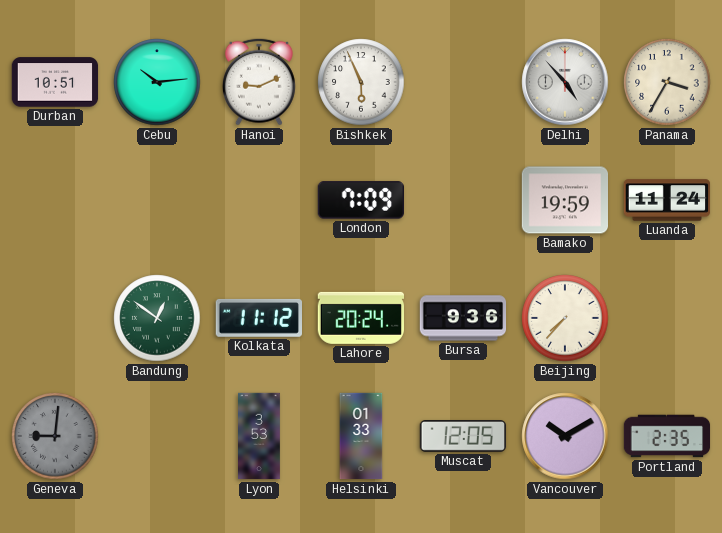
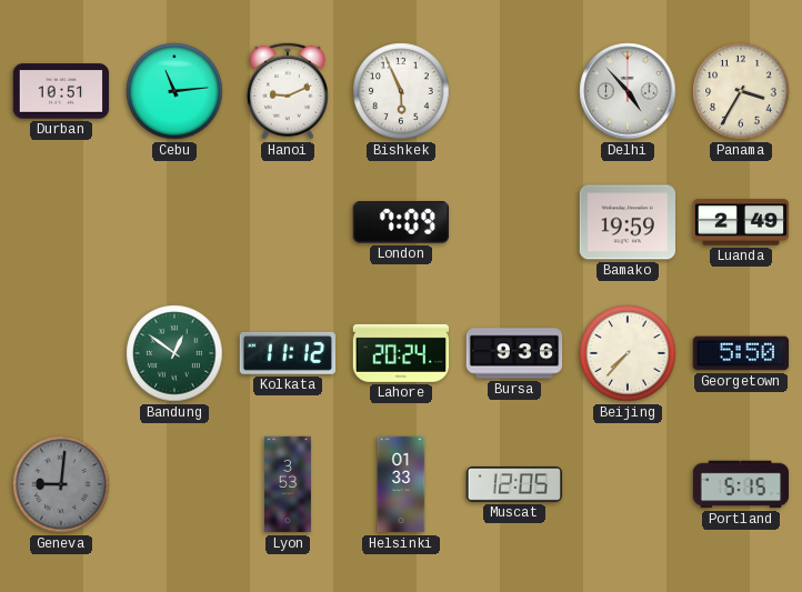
Cebu: 10:14 -> 11:14
Luanda: 11:24 -> 2:49
Georgetown: none -> 5:50
Vancouver: 10:10 -> none
Portland: 2:35 -> 5:15
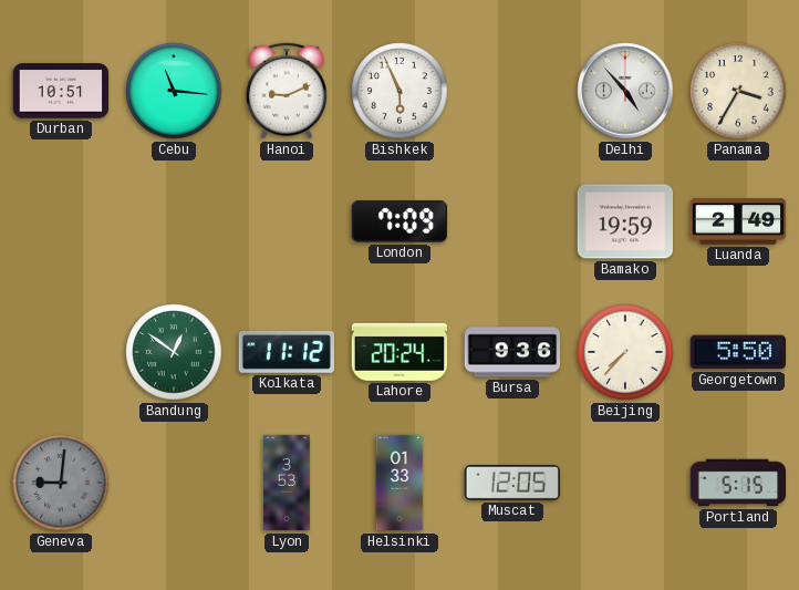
Cebu: 11:14 -> 11:16
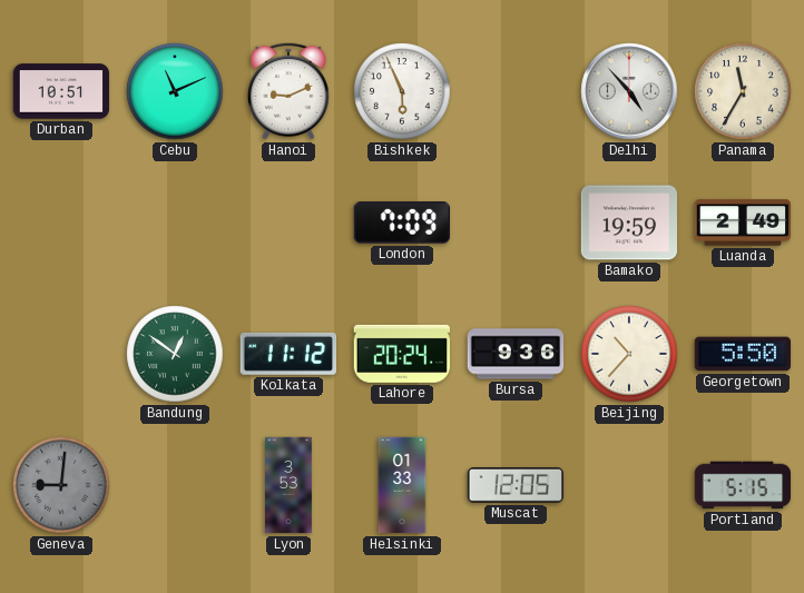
Cebu: 11:16 -> 11:11
Panama: 3:35 -> 11:35
Beijing: 7:37 -> 10:37
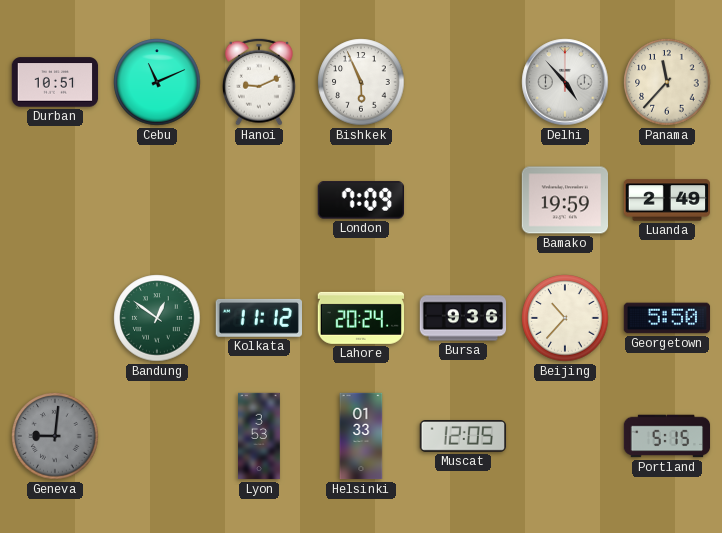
Panama: 11:35 -> 11:37
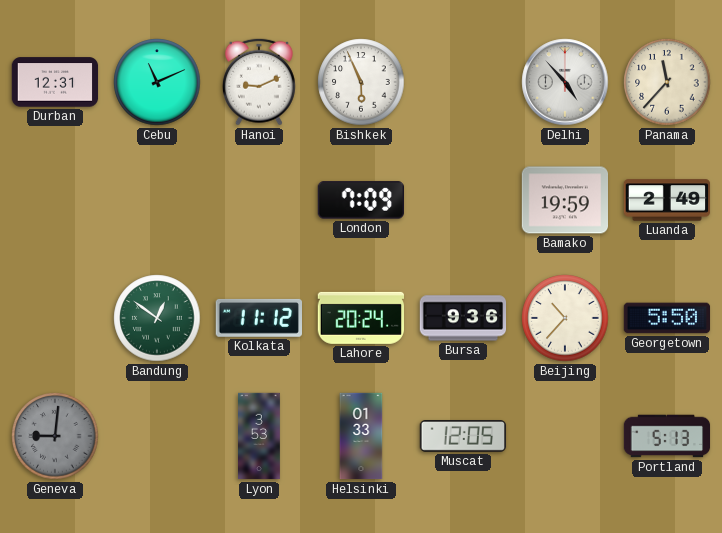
Durban: 10:51 -> 12:31
Portland: 5:15 -> 5:13
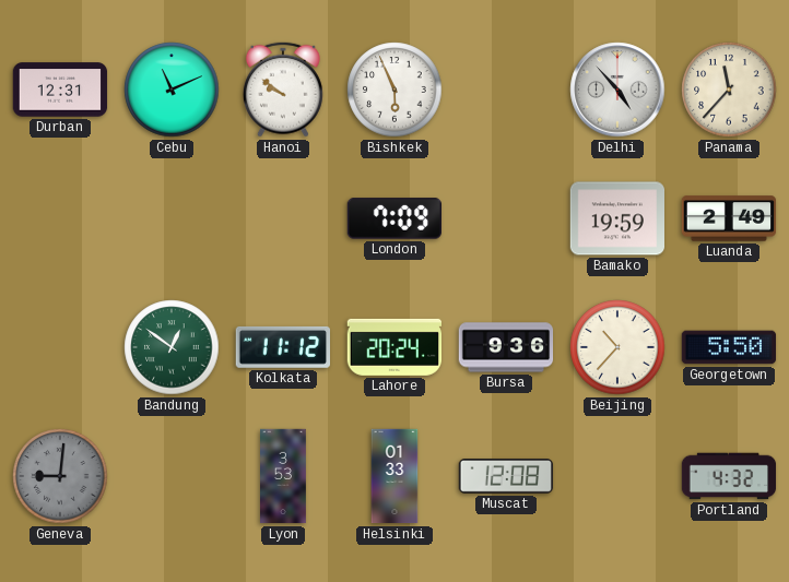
Hanoi: 9:11 -> 9:51
Muscat: 12:05 -> 12:08
Portland: 5:13 -> 4:32
